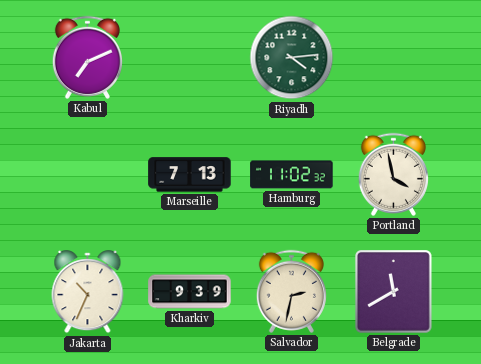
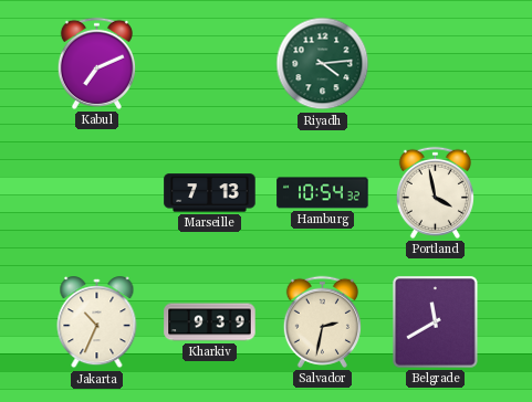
Hamburg: 11:02 -> 10:54
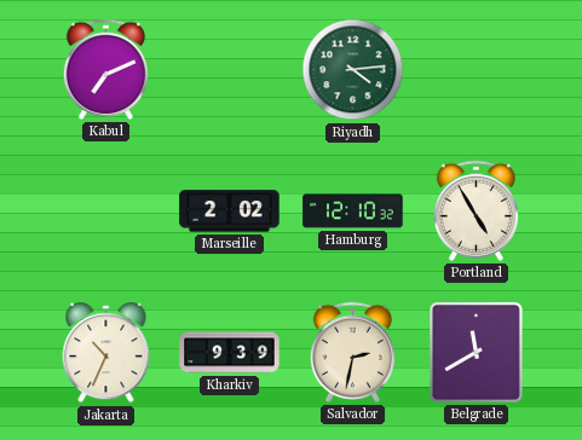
Marseille: 7:13 -> 2:02
Hamburg: 10:54 -> 12:10
Portland: 3:58 -> 4:55
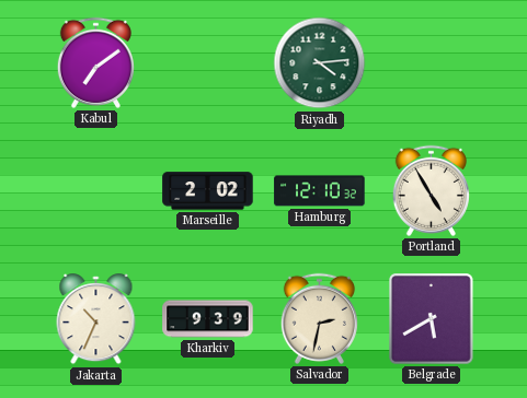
Kabul: 7:11 -> 7:09
Belgrade: 11:40 -> 5:40
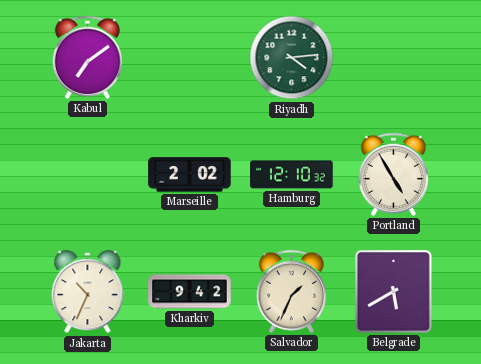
Kharkiv: 9:39 -> 9:42
Salvador: 2:32 -> 1:34
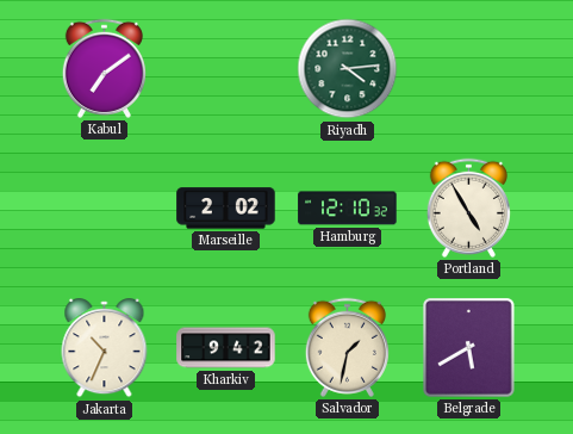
Salvador: 1:34 -> 1:32
